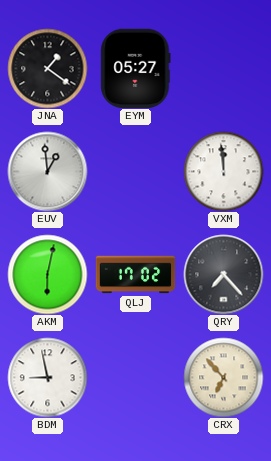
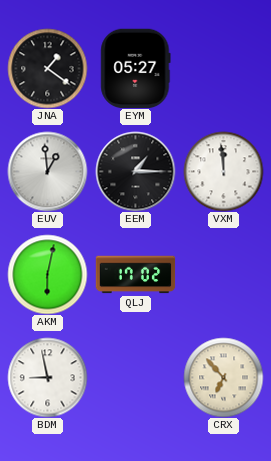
EEM: none -> 1:15
QRY: 7:23 -> none
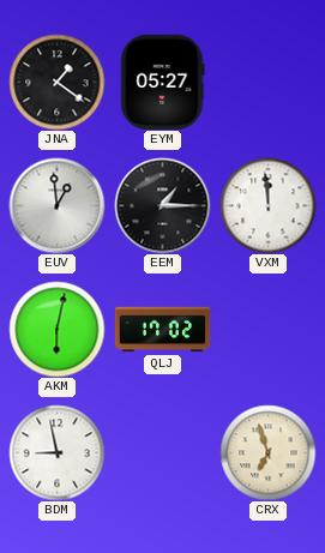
CRX: 6:53 -> 6:57
